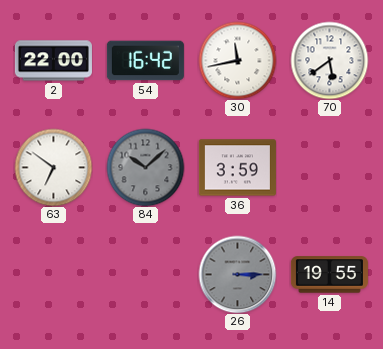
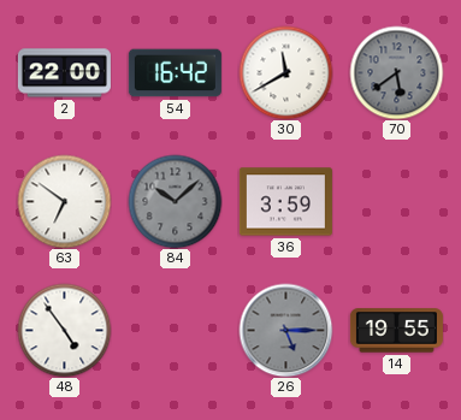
30: 11:43 -> 11:40
70 dial: white -> grey
48: none -> 4:54
26: 3:15 -> 5:15
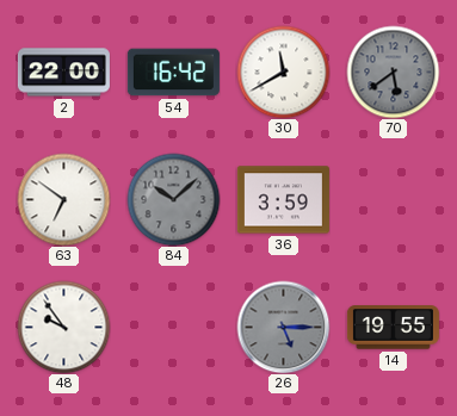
48: 4:54 -> 9:54
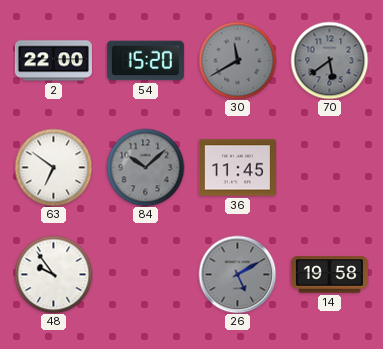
54: 16:42 -> 15:20
30 dial: white -> grey
36: 3:59 -> 11:45
26: 5:15 -> 5:10
14: 19:55 -> 19:58
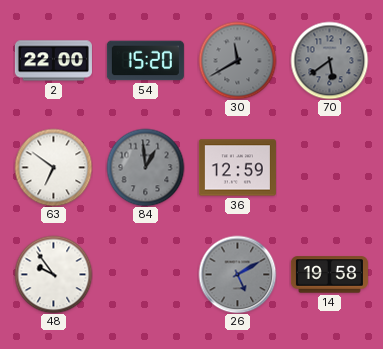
84: 10:08 -> 12:59
36: 11:45 -> 12:59
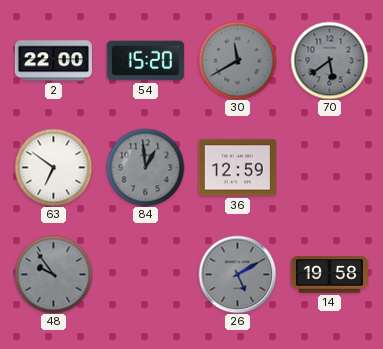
48 dial: white -> grey
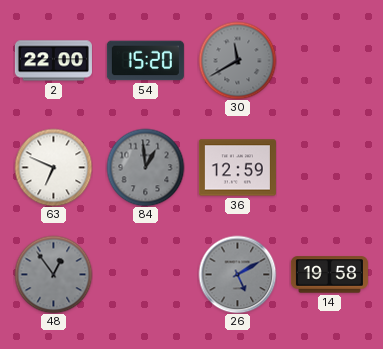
70: 5:39 -> none
63: 6:51 -> 6:49
48: 9:54 -> 12:54
